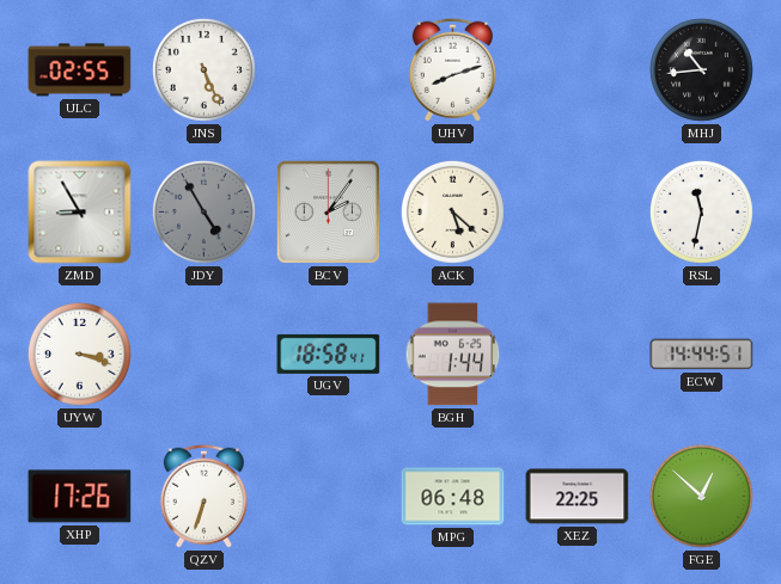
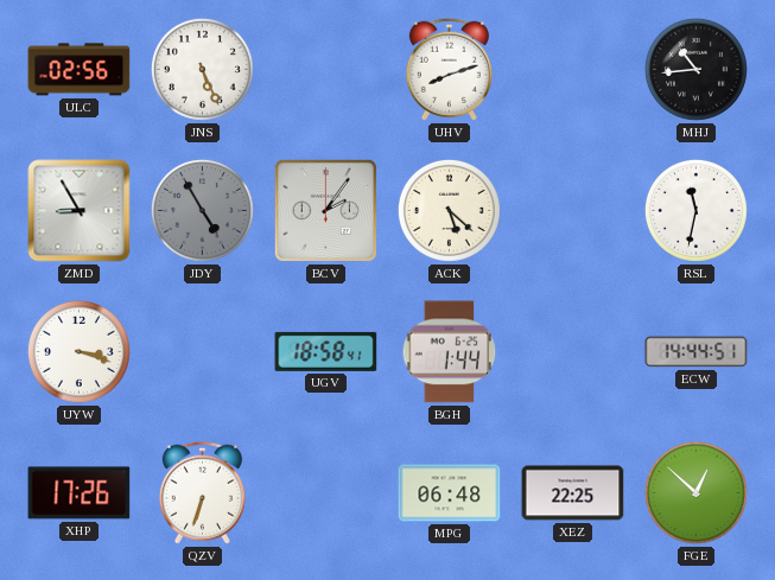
ULC: 02:55 -> 02:56
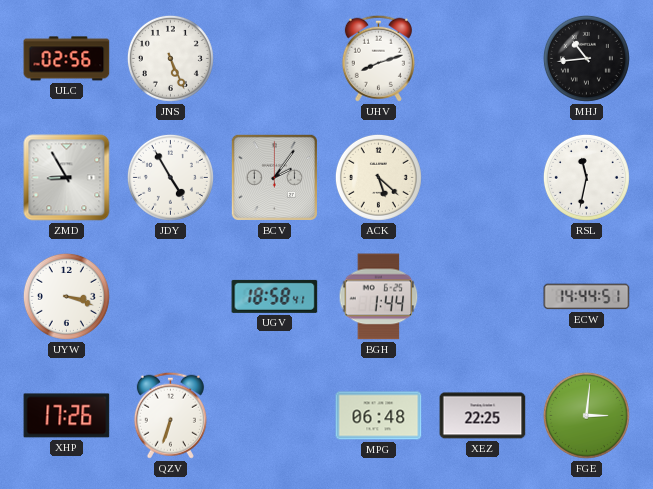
JDY dial: grey -> white
FGE: 12:52 -> 3:01
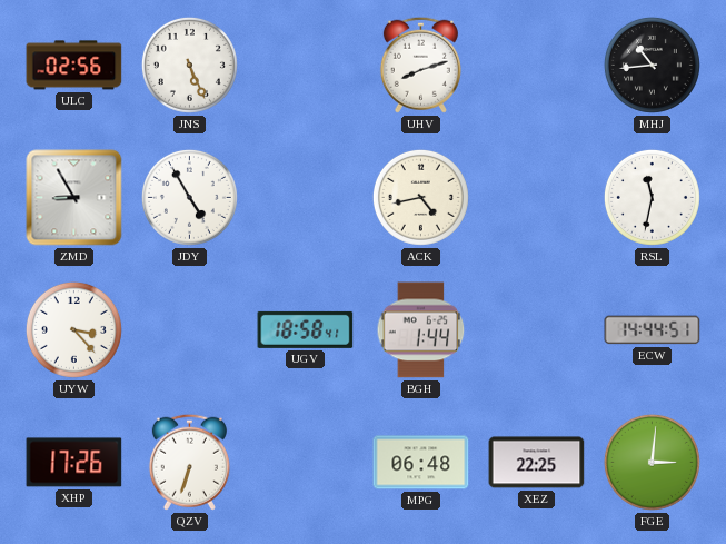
BCV: 2:06 -> none
ACK: 5:22 -> 4:43
UYW: 3:18 -> 3:23
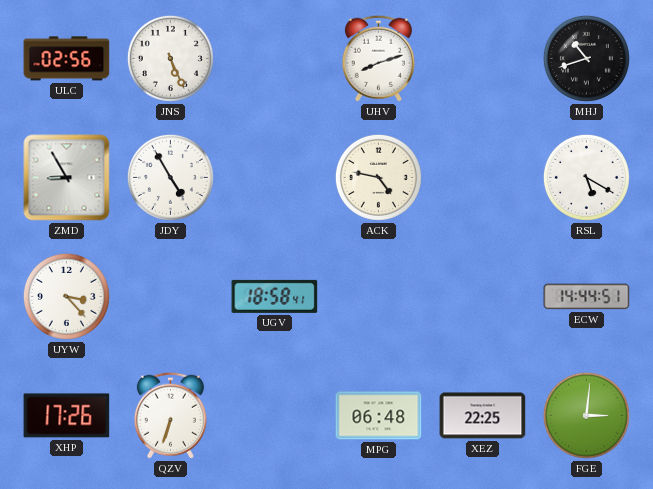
MHJ: 10:44 -> 10:42
ACK: 4:43 -> 4:47
RSL: 11:32 -> 5:20
BGH: 1:44 -> none
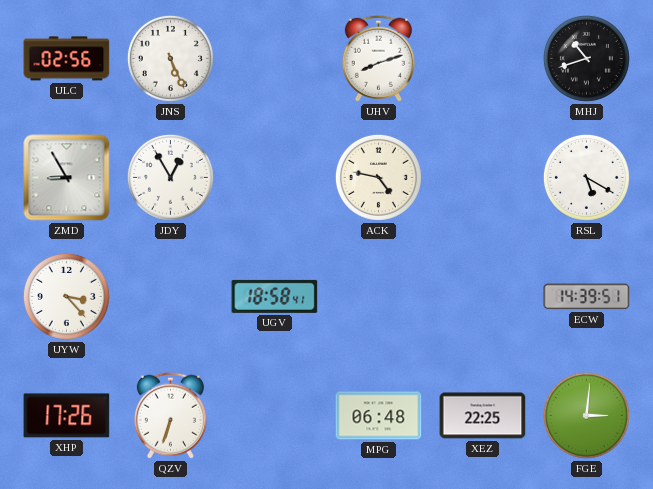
JDY: 4:55 -> 12:55
ECW: 14:44 -> 14:39
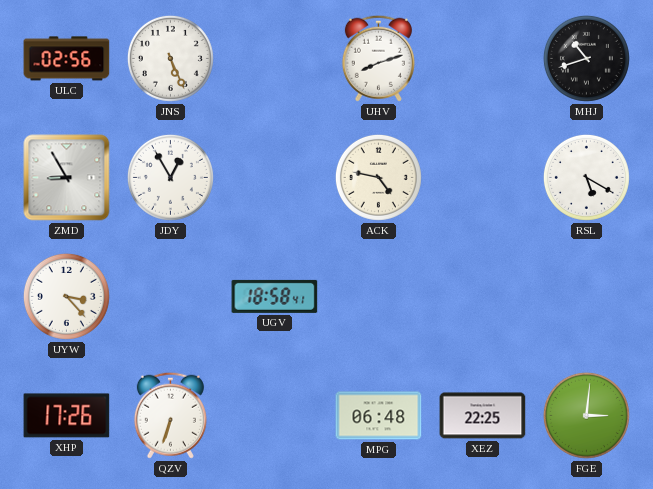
ECW: 14:39 -> none
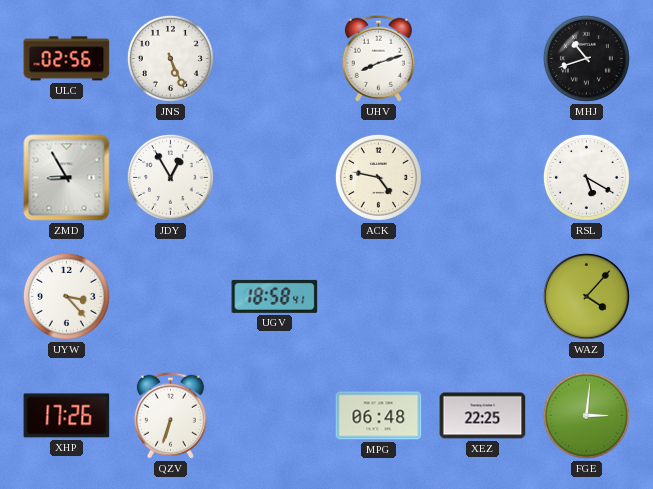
WAZ: none -> 4:07
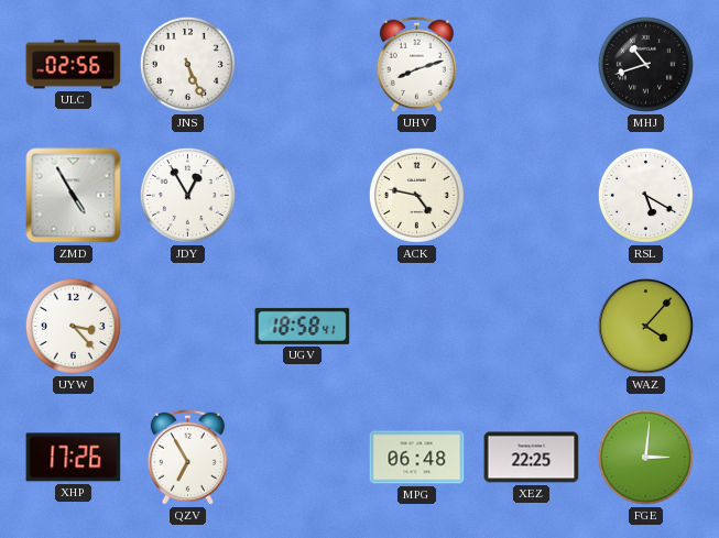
ZMD: 8:55 -> 4:55
QZV: 6:33 -> 6:55
